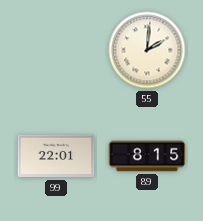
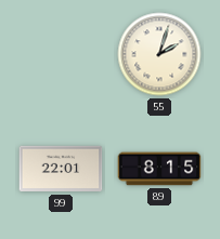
55: 2:01 -> 2:03
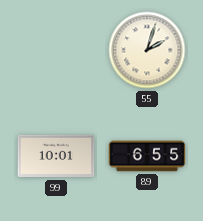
99: 22:01 -> 10:01
89: 8:15 -> 6:55
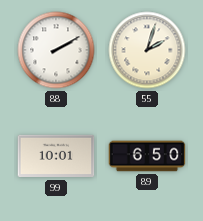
88: none -> 2:10
89: 6:55 -> 6:50
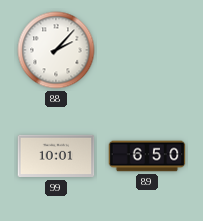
88: 2:10 -> 2:07
55: 2:03 -> none
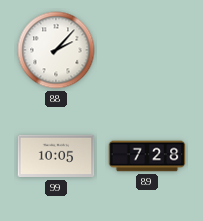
99: 10:01 -> 10:05
89: 6:50 -> 7:28
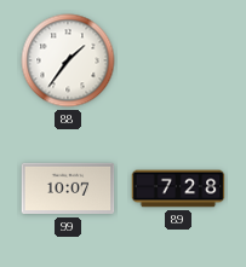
88: 2:07 -> 1:36
99: 10:05 -> 10:07
